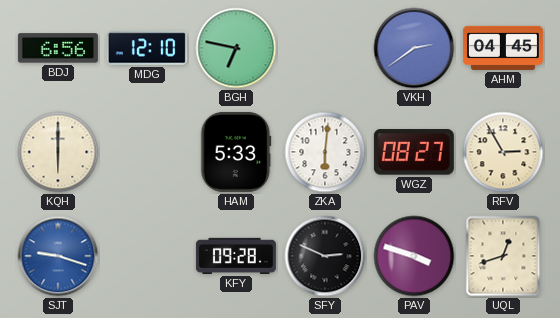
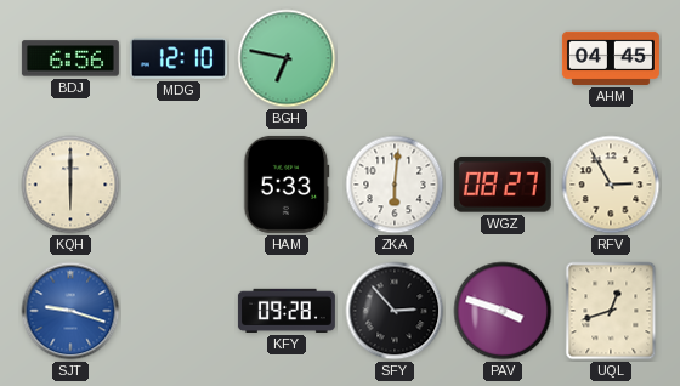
VKH: 2:39 -> none
SFY: 2:49 -> 2:53
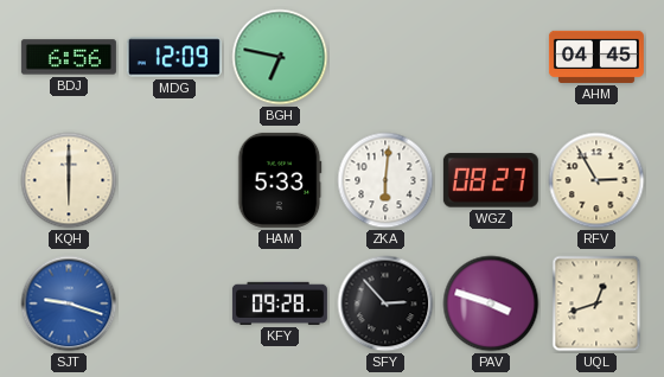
MDG: 12:10 -> 12:09
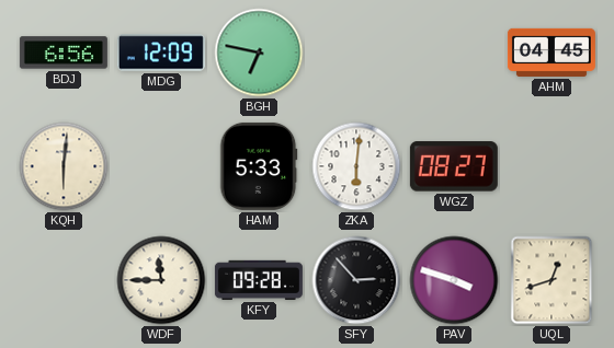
KQH: 6:00 -> 6:01
RFV: 2:55 -> none
SJT: 9:18 -> none
WDF: none -> 11:45
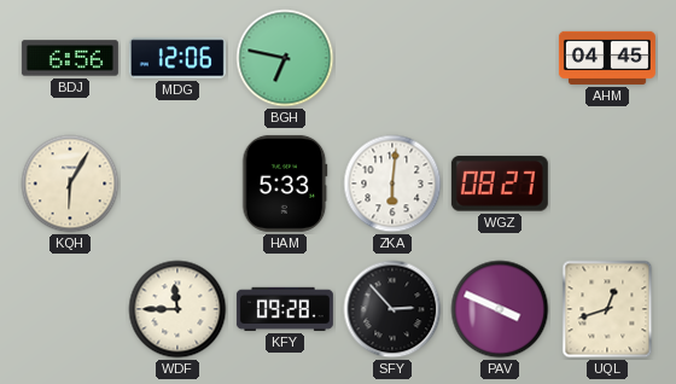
MDG: 12:09 -> 12:06
KQH: 6:01 -> 6:05
PAV: 3:48 -> 3:49
